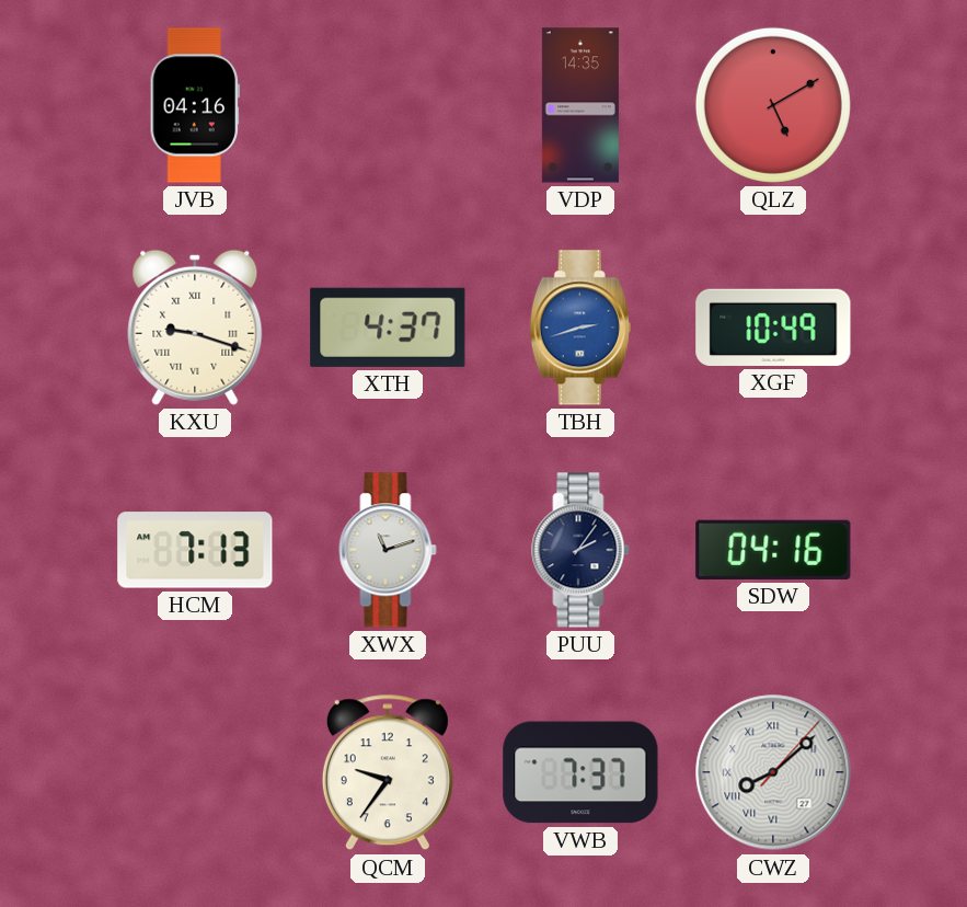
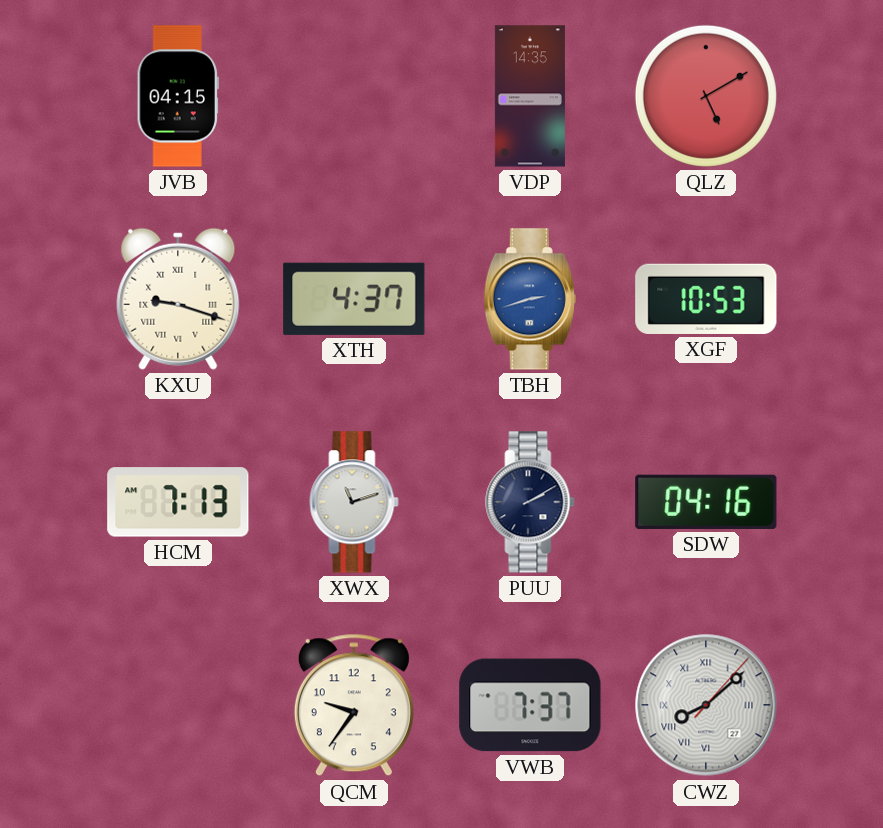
JVB: 04:16 -> 04:15
XGF: 10:49 -> 10:53
PUU: 2:06 -> 2:10
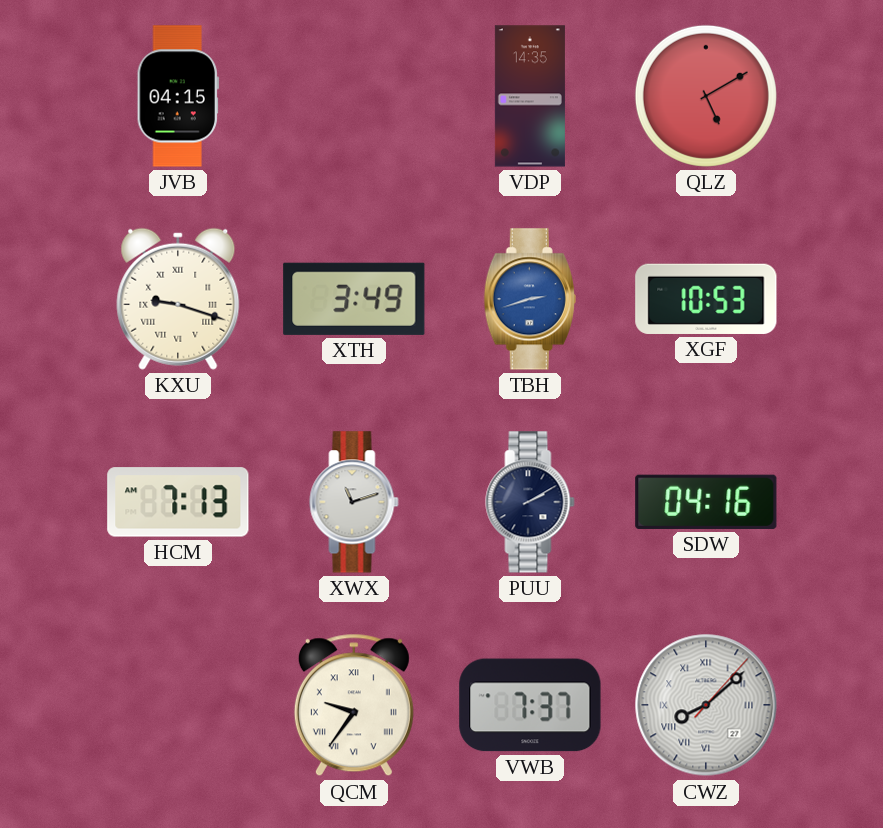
XTH: 4:37 -> 3:49
QCM numerals: Arabic -> Roman
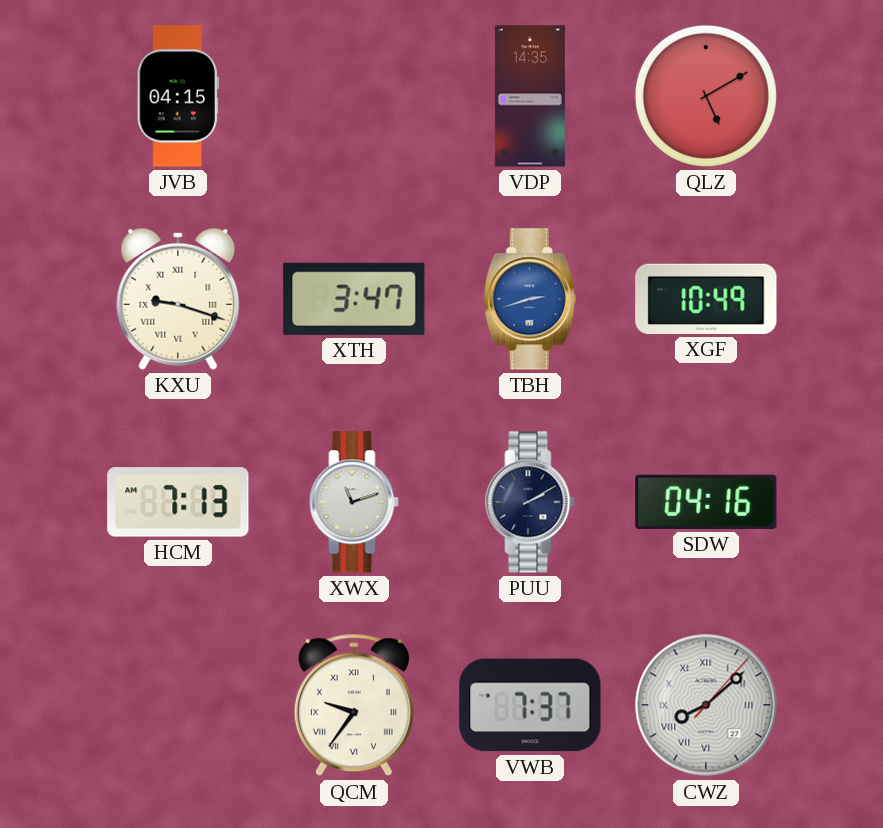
XTH: 3:49 -> 3:47
XGF: 10:53 -> 10:49
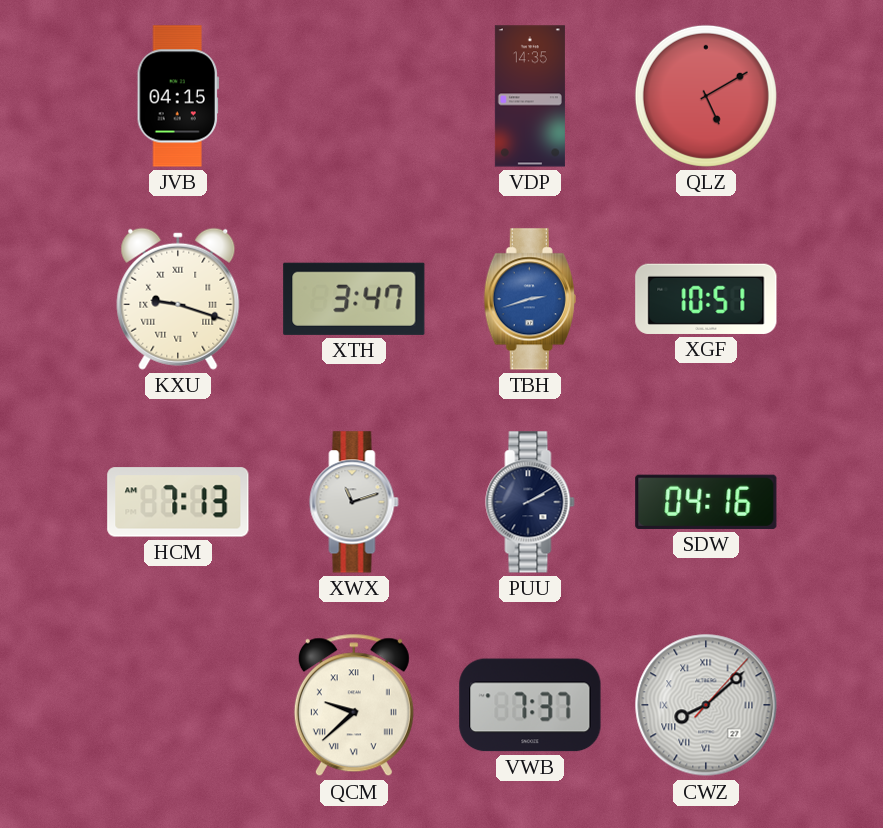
XGF: 10:49 -> 10:51
QCM: 9:36 -> 9:38
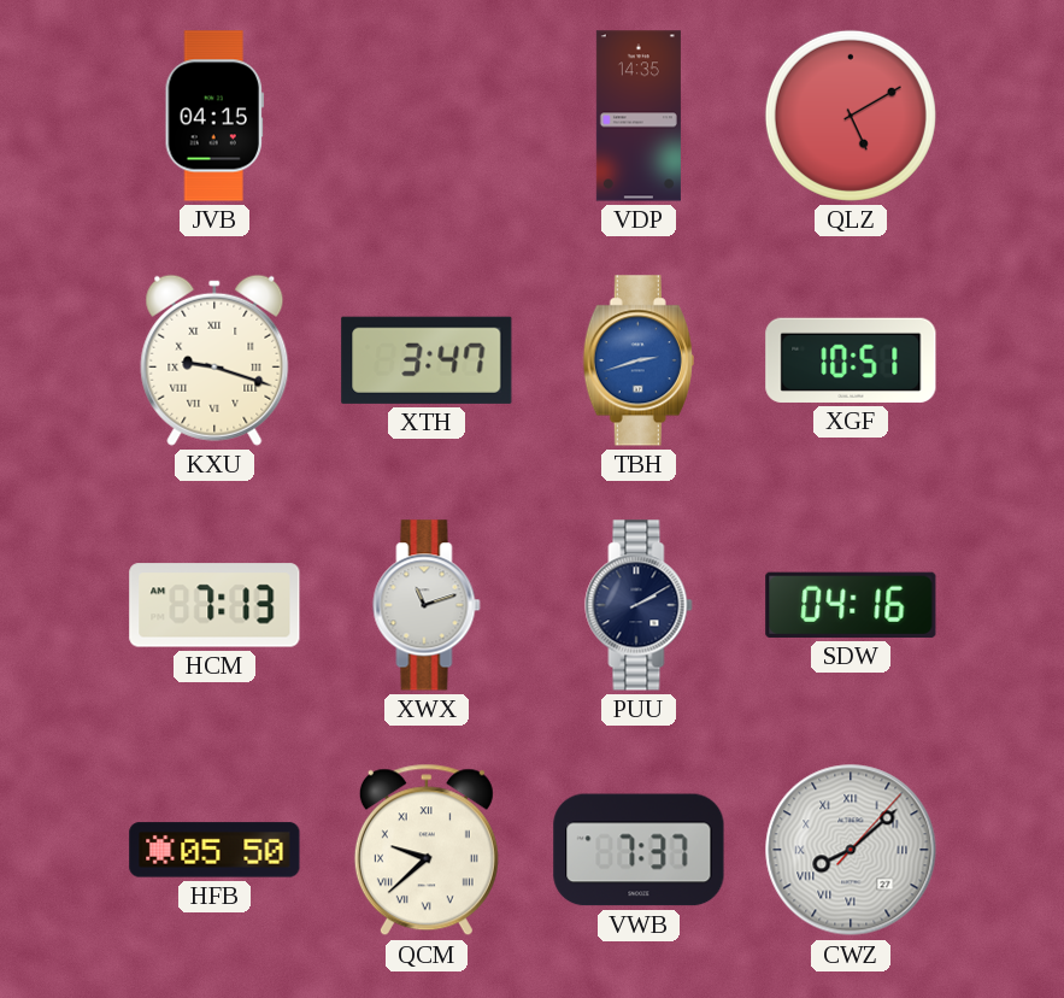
HFB: none -> 05:50
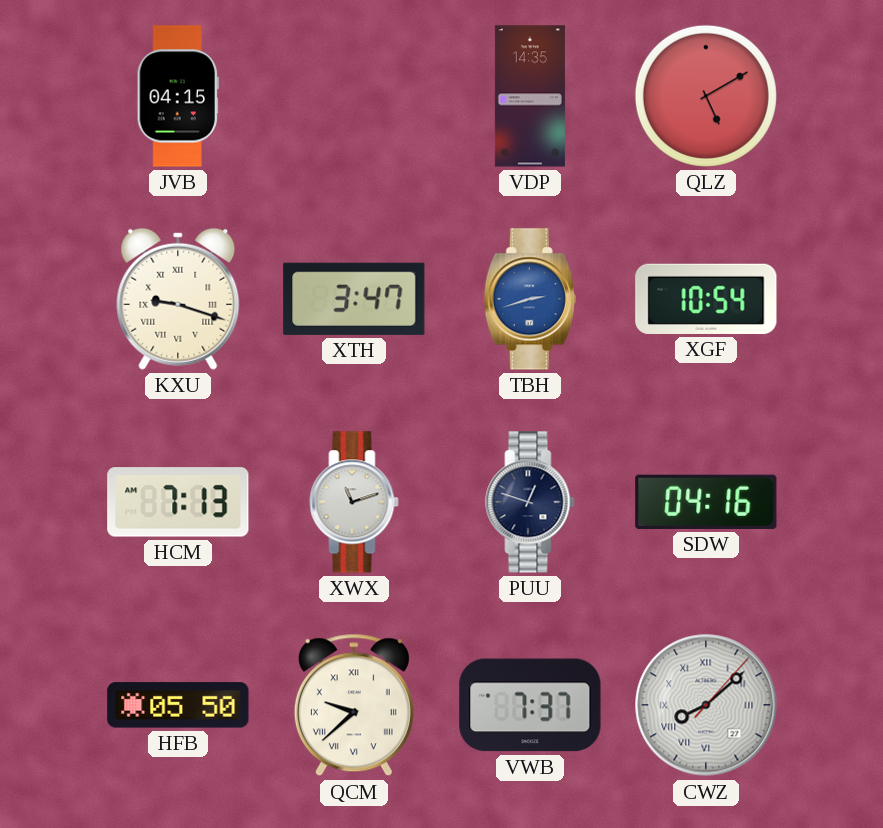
XGF: 10:51 -> 10:54
PUU: 2:10 -> 12:48
